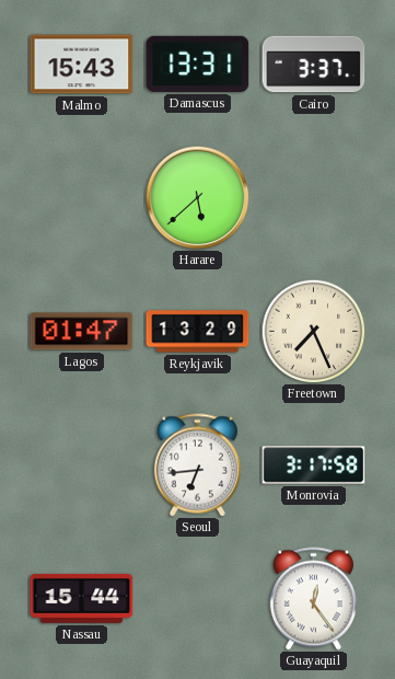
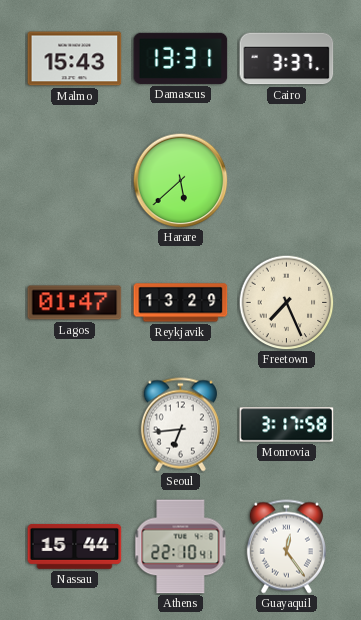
Athens: none -> 22:10
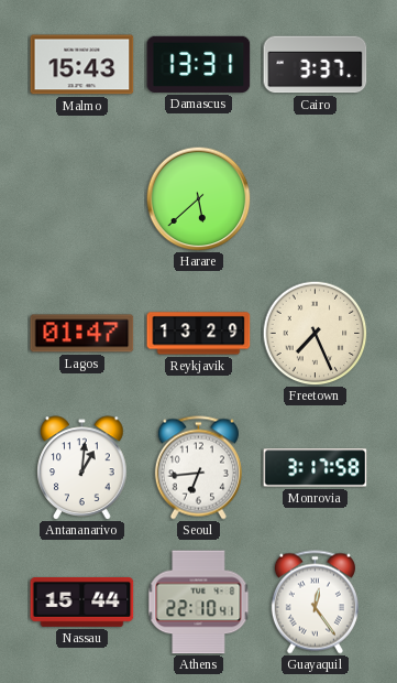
Antananarivo: none -> 1:01
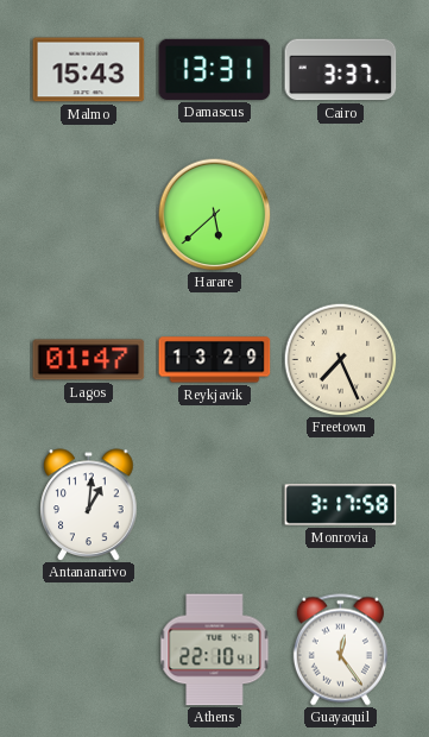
Seoul: 6:44 -> none
Nassau: 15:44 -> none
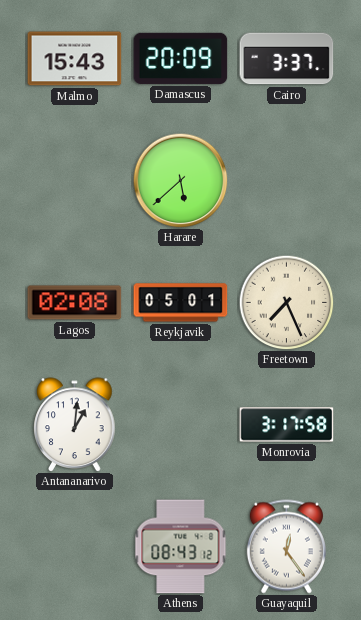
Damascus: 13:31 -> 20:09
Lagos: 01:47 -> 02:08
Reykjavik: 13:29 -> 05:01
Athens: 22:10 -> 08:43
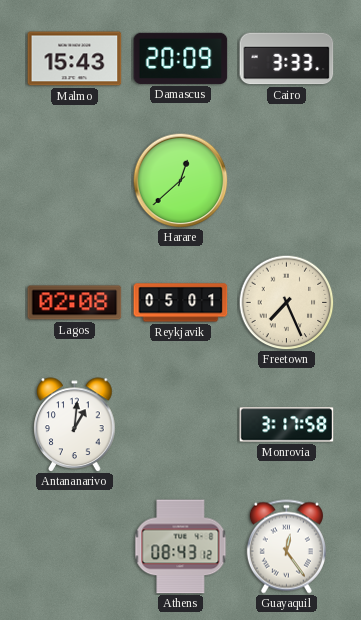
Cairo: 3:37 -> 3:33
Harare: 5:38 -> 12:38
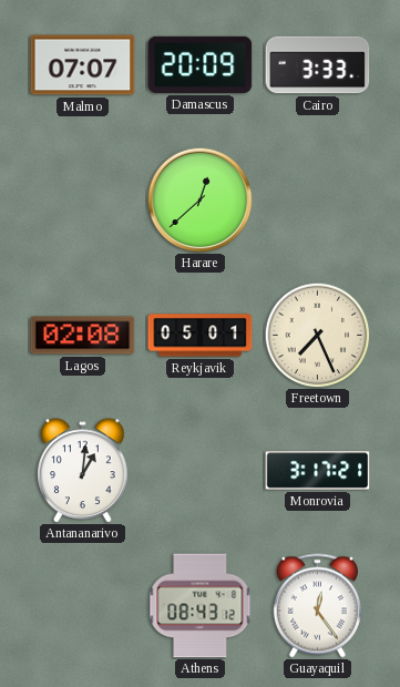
Malmo: 15:43 -> 07:07
Monrovia: 3:17:58 -> 3:17:21
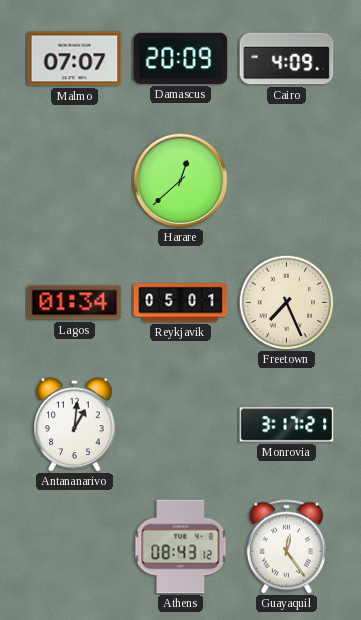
Cairo: 3:33 -> 4:09
Lagos: 02:08 -> 01:34
